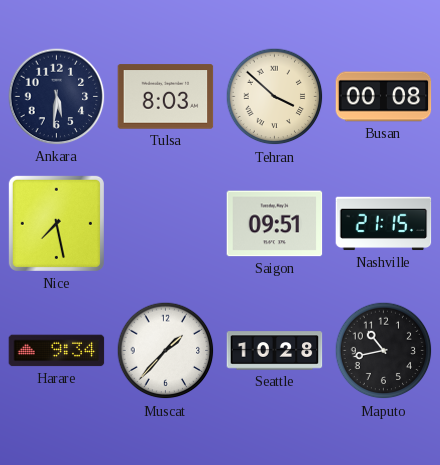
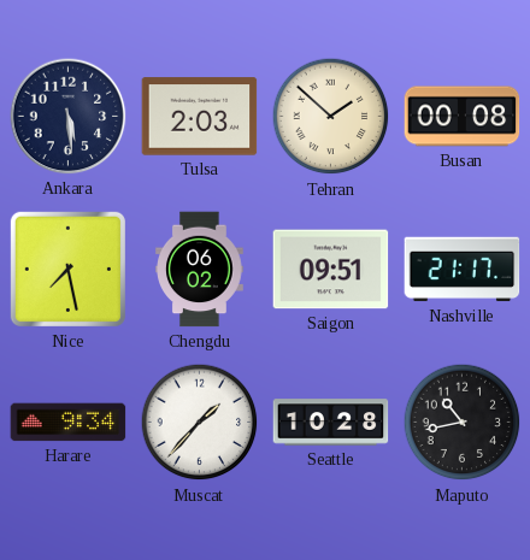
Ankara: 5:31 -> 5:29
Tulsa: 8:03 -> 2:03
Tehran: 3:52 -> 1:52
Chengdu: none -> 06:02
Nashville: 21:15 -> 21:17
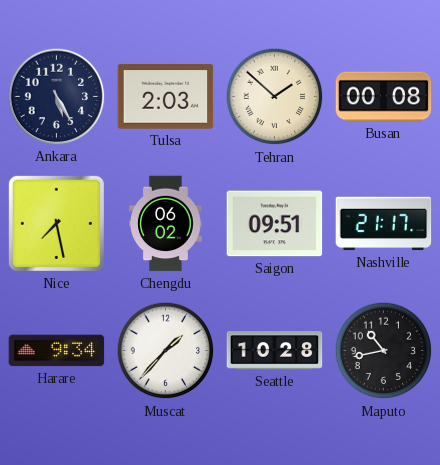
Ankara: 5:29 -> 5:25
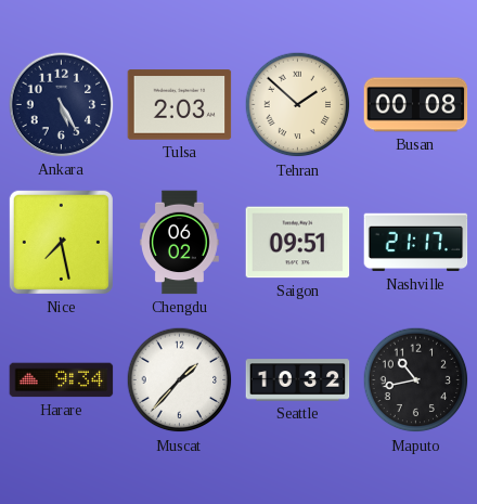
Seattle: 10:28 -> 10:32
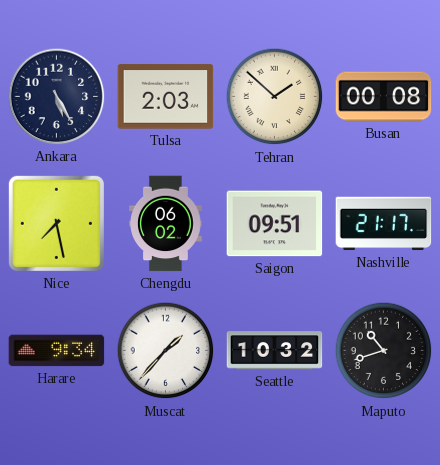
Maputo: 10:43 -> 10:42
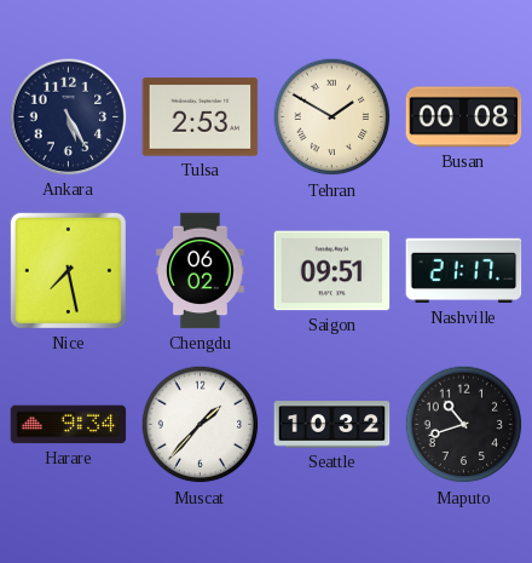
Tulsa: 2:03 -> 2:53
Tehran: 1:52 -> 1:50
